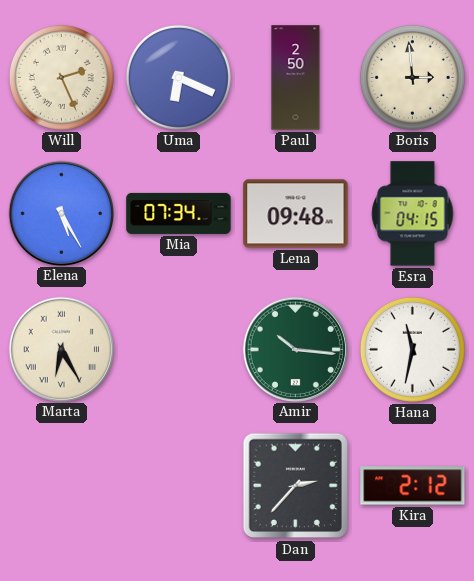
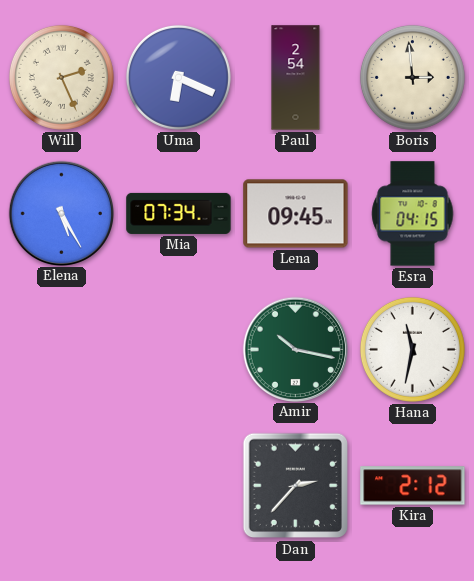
Paul: 2:50 -> 2:54
Lena: 09:48 -> 09:45
Marta: 6:25 -> none
Amir: 10:16 -> 10:17
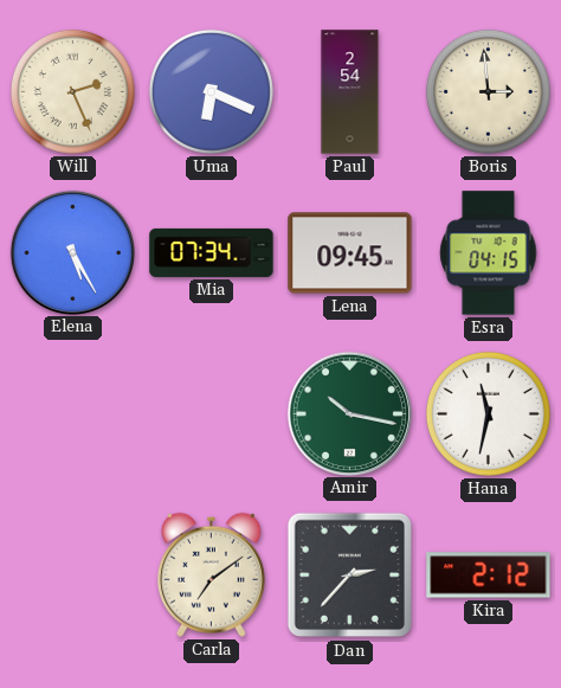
Carla: none -> 7:09
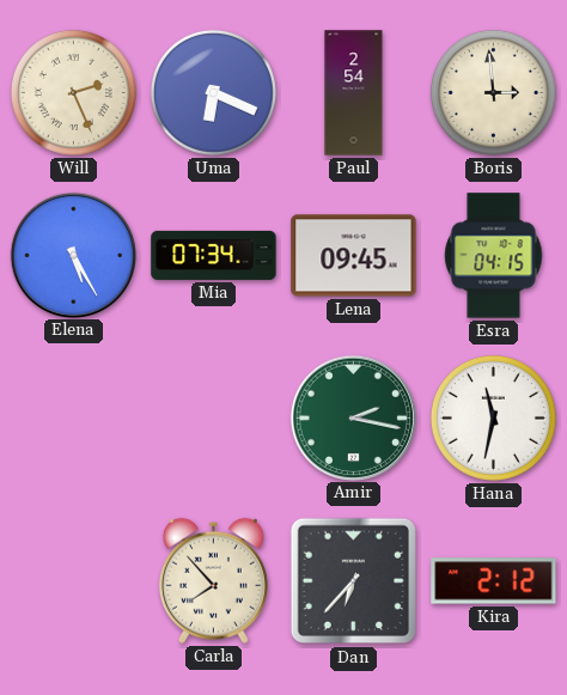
Amir: 10:17 -> 2:17
Carla: 7:09 -> 7:53
Dan: 2:37 -> 6:37
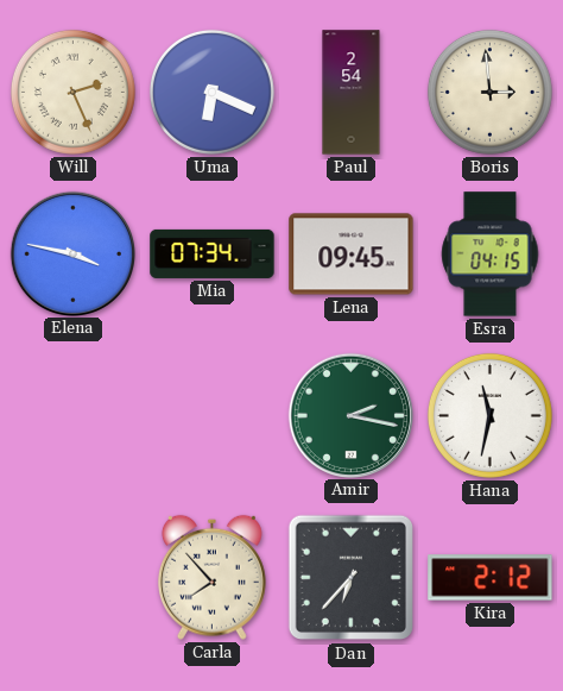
Elena: 5:25 -> 3:47
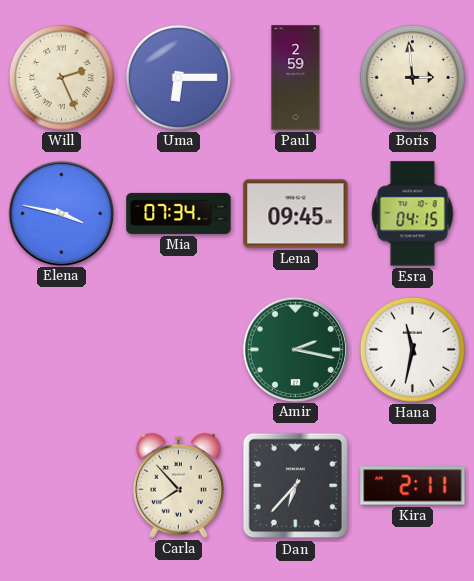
Uma: 6:19 -> 6:15
Paul: 2:54 -> 2:59
Kira: 2:12 -> 2:11
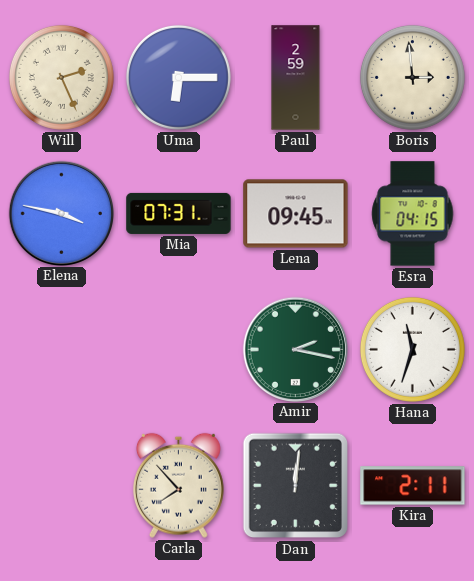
Mia: 07:34 -> 07:31
Hana: 11:32 -> 11:33
Dan: 6:37 -> 12:01
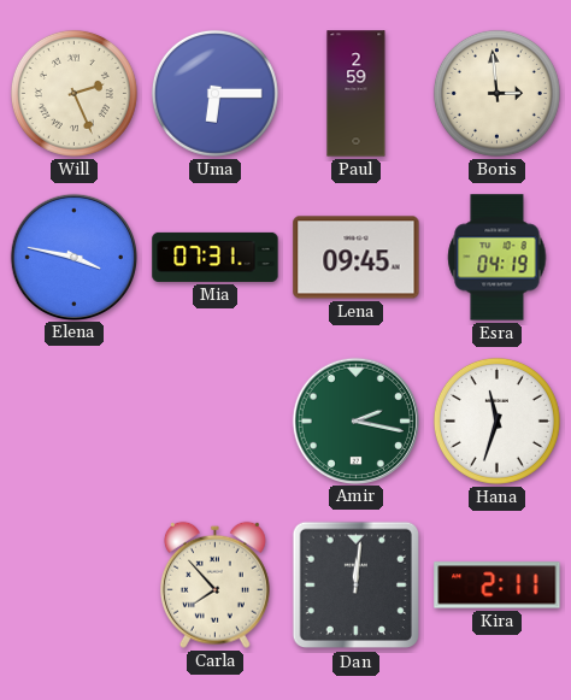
Esra: 04:15 -> 04:19
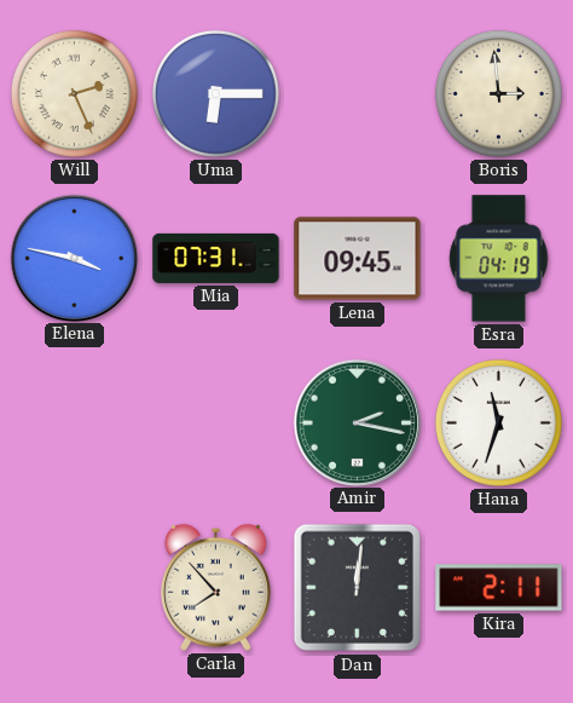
Paul: 2:59 -> none
